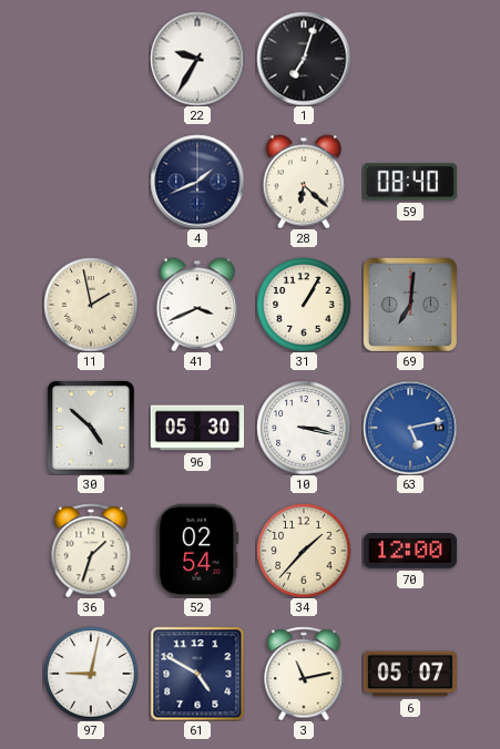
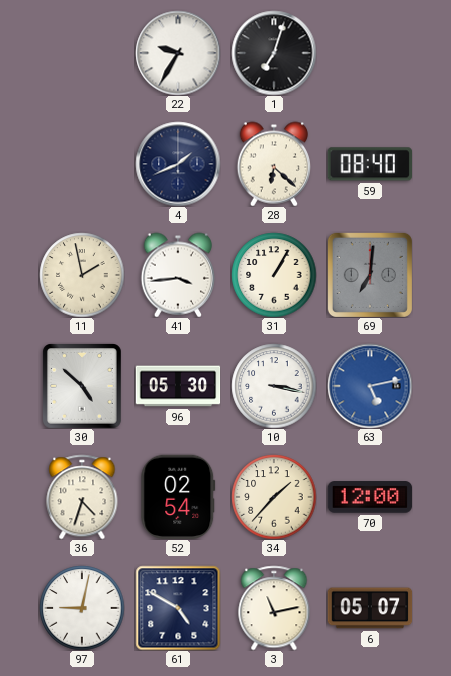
41: 3:41 -> 3:44
36: 1:33 -> 4:33
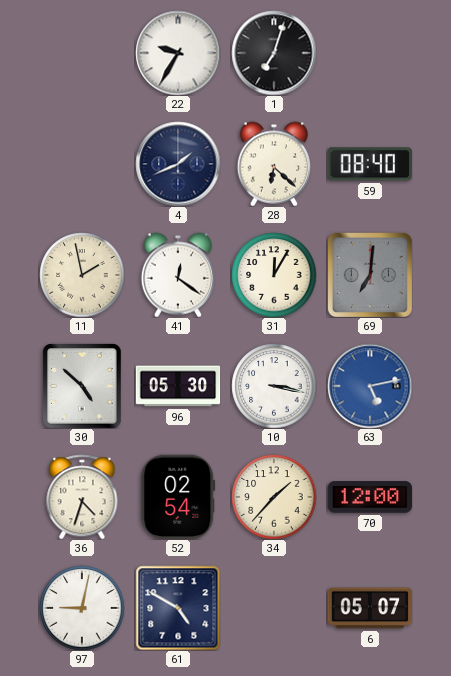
41: 3:44 -> 12:21
31: 1:05 -> 12:05
3: 11:13 -> none
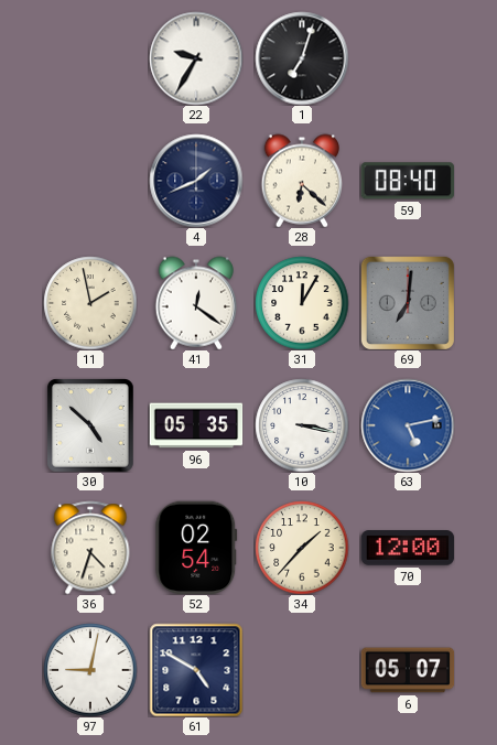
96: 05:30 -> 05:35
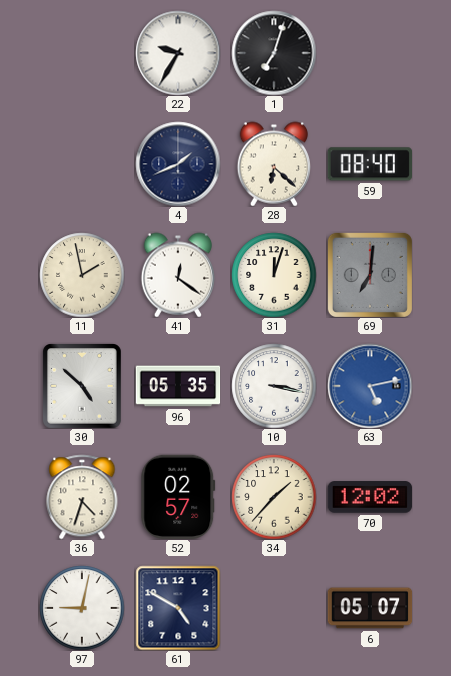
31: 12:05 -> 12:03
52: 02:54 -> 02:57
70: 12:00 -> 12:02
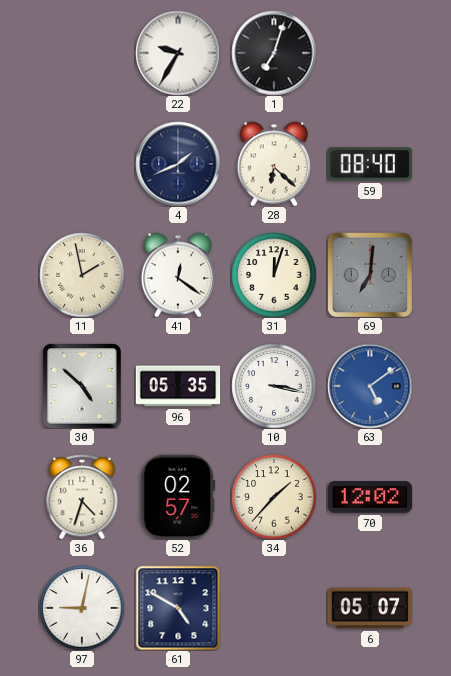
63: 5:13 -> 5:09
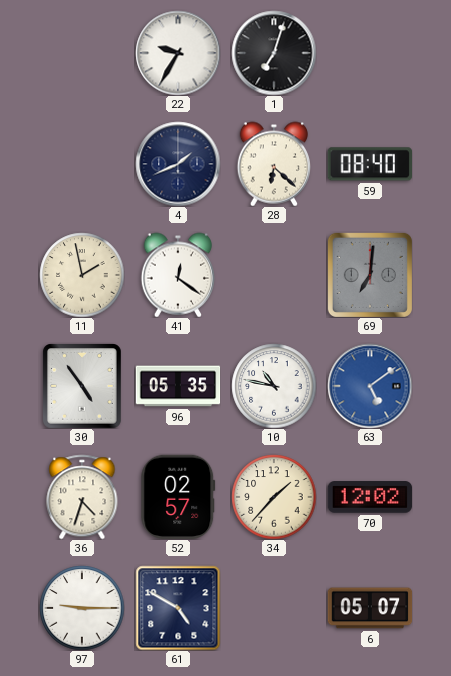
31: 12:03 -> none
30: 4:52 -> 4:54
10: 3:17 -> 10:47
97: 9:02 -> 9:15
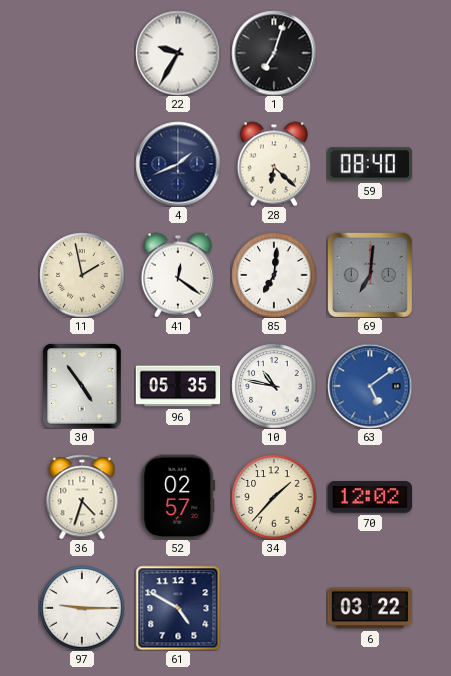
85: none -> 7:01
6: 05:07 -> 03:22
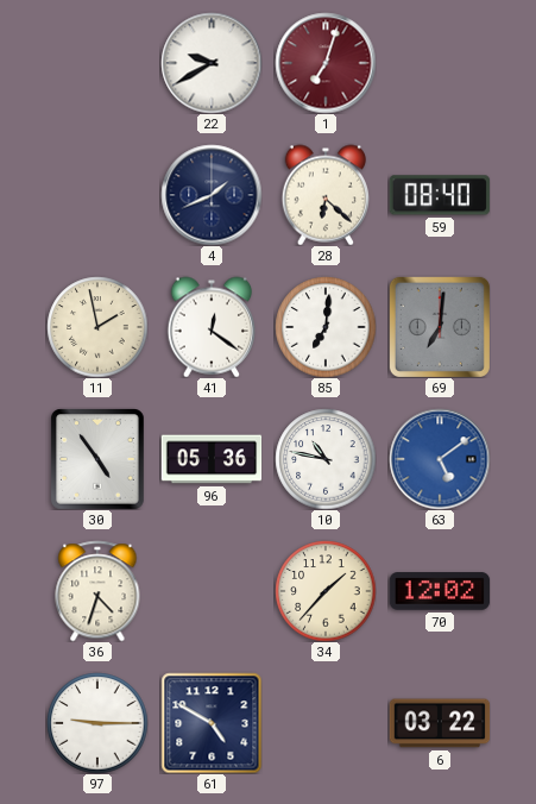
22: 9:35 -> 9:40
1 dial: black -> burgundy
96: 05:35 -> 05:36
52: 02:57 -> none
